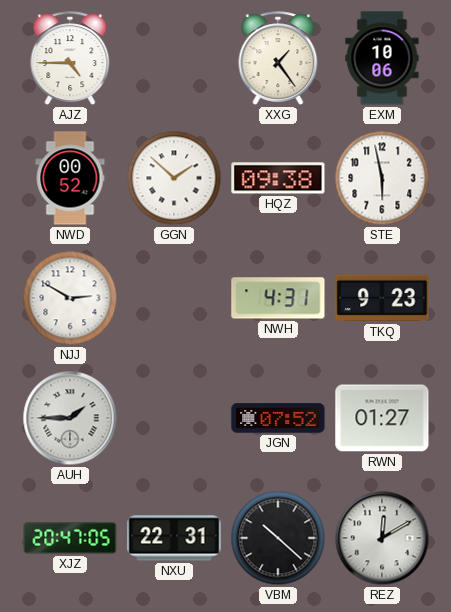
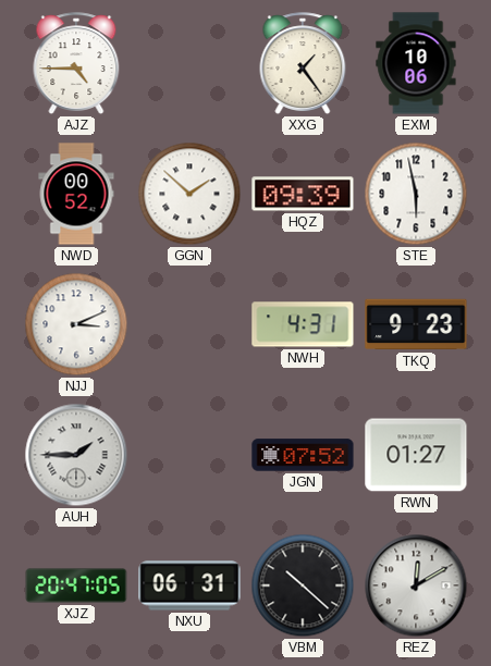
HQZ: 09:38 -> 09:39
NJJ: 2:50 -> 3:11
NXU: 22:31 -> 06:31
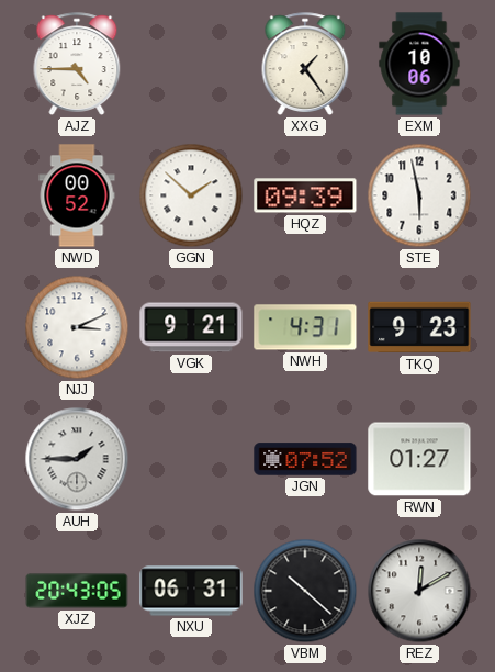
VGK: none -> 9:21
XJZ: 20:47 -> 20:43
